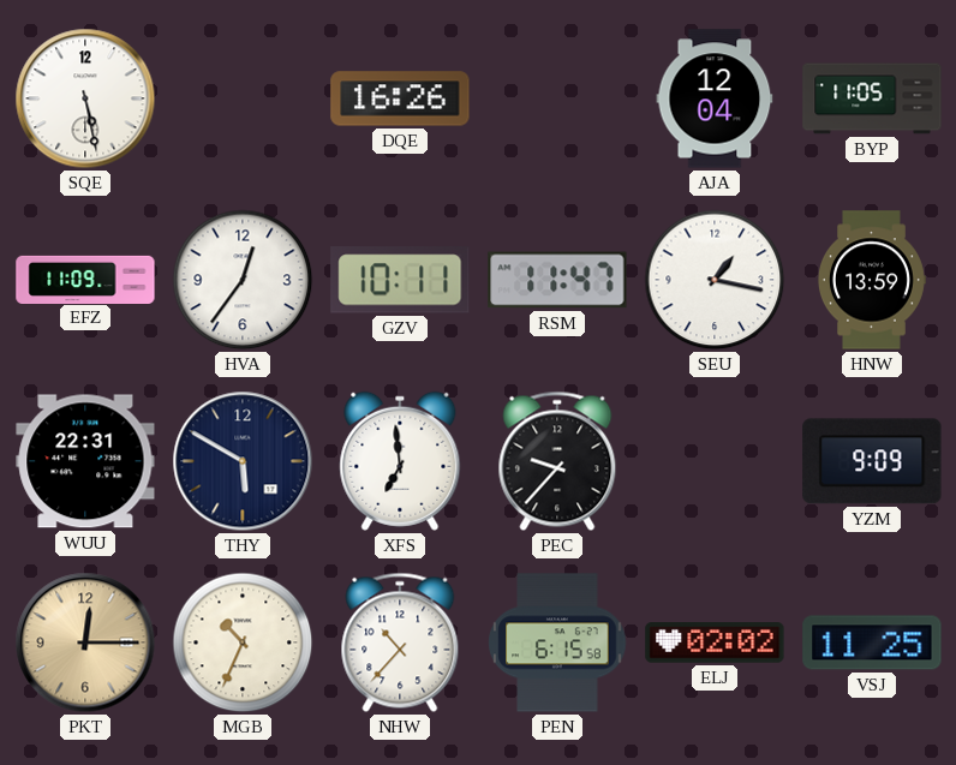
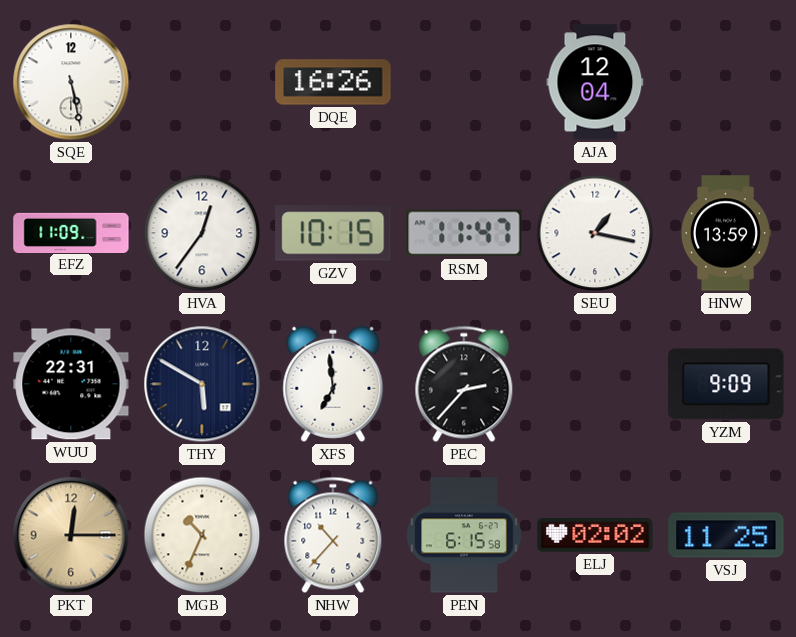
BYP: 11:05 -> none
GZV: 10:11 -> 10:15
PEC: 9:37 -> 2:37
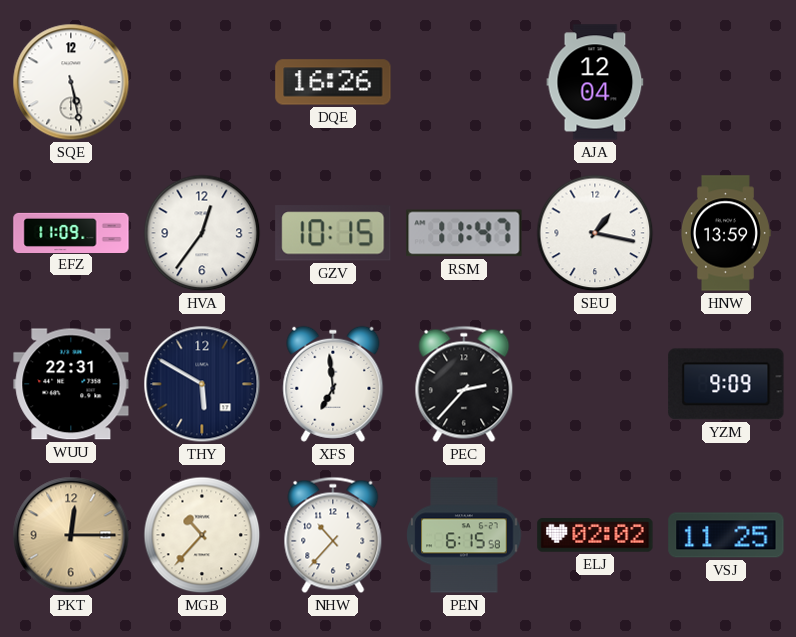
MGB: 10:34 -> 10:37
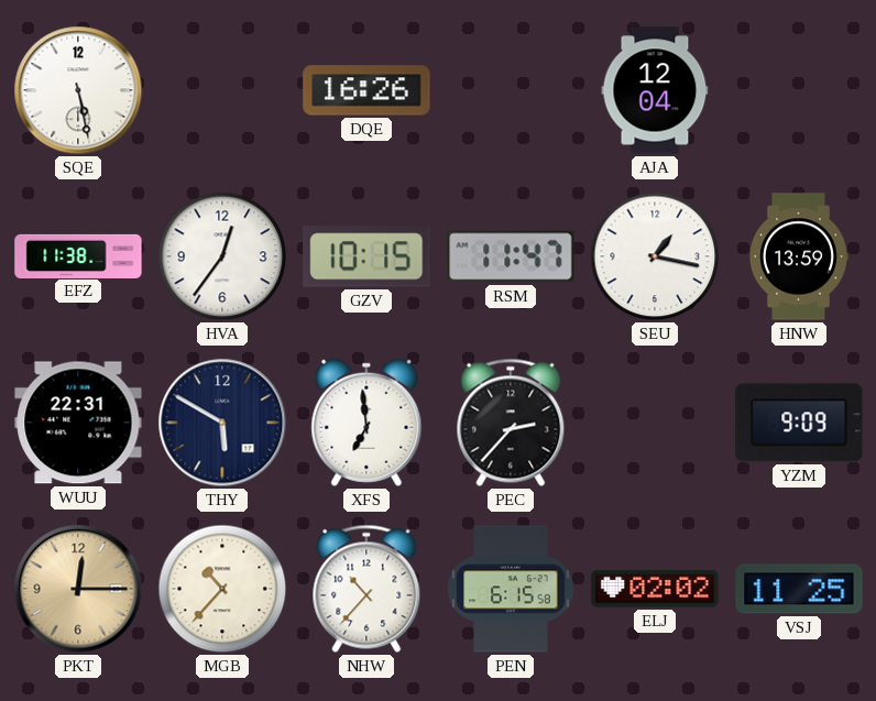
EFZ: 11:09 -> 11:38
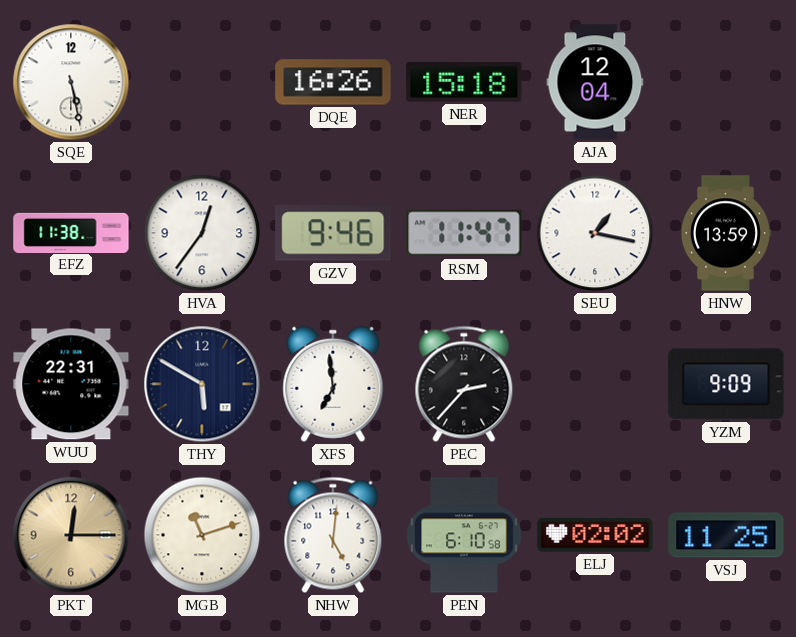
NER: none -> 15:18
GZV: 10:15 -> 9:46
MGB: 10:37 -> 11:12
NHW: 10:37 -> 5:01
PEN: 6:15 -> 6:10
